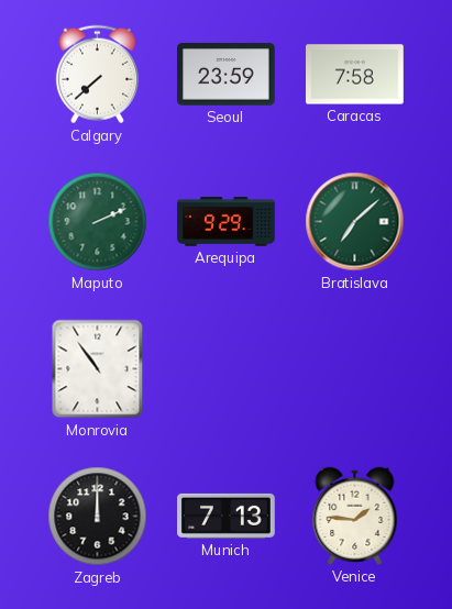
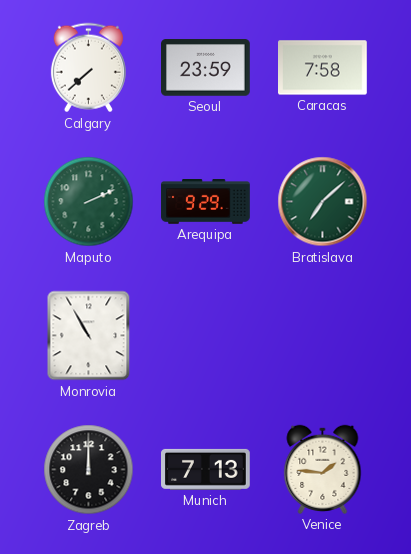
Monrovia: 10:54 -> 10:55
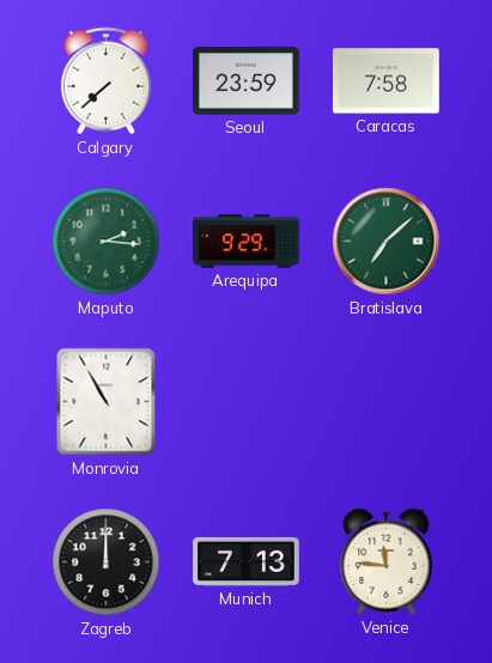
Maputo: 2:11 -> 2:16
Venice: 1:46 -> 11:46
